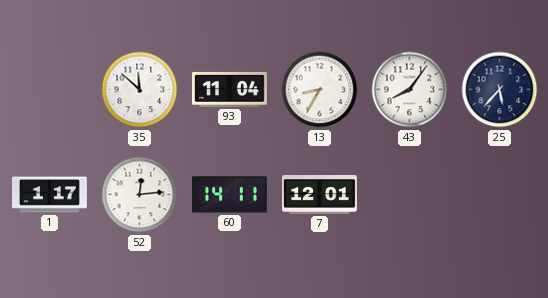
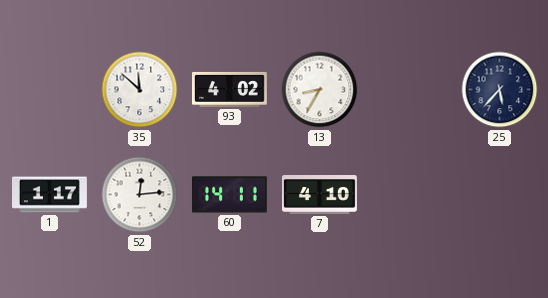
93: 11:04 -> 4:02
43: 8:06 -> none
7: 12:01 -> 4:10
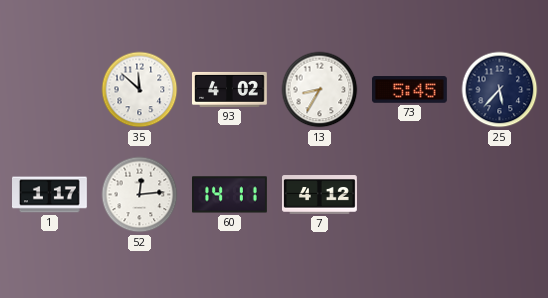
73: none -> 5:45
7: 4:10 -> 4:12
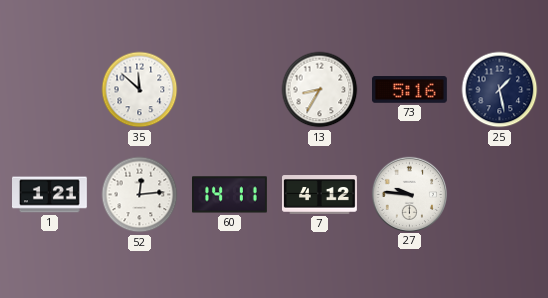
93: 4:02 -> none
73: 5:45 -> 5:16
25: 5:37 -> 1:28
1: 1:17 -> 1:21
27: none -> 9:46
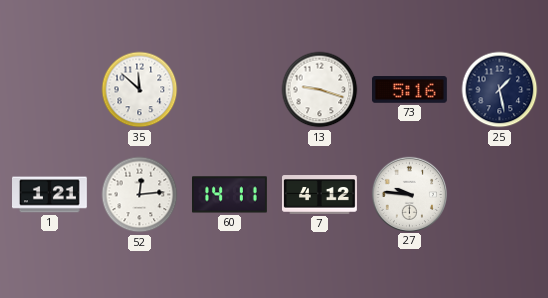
13: 8:35 -> 9:18
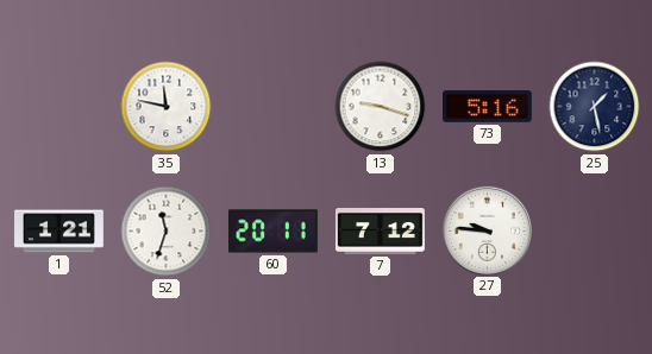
35: 11:52 -> 11:47
52: 12:14 -> 11:33
60: 14:11 -> 20:11
7: 4:12 -> 7:12
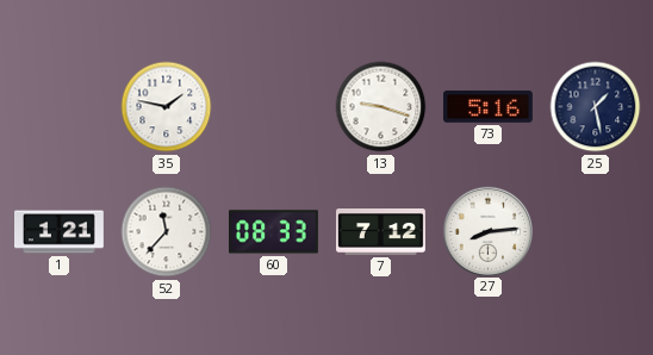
35: 11:47 -> 1:47
52: 11:33 -> 11:37
60: 20:11 -> 08:33
27: 9:46 -> 8:14
